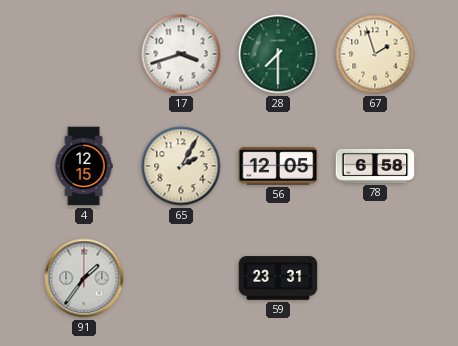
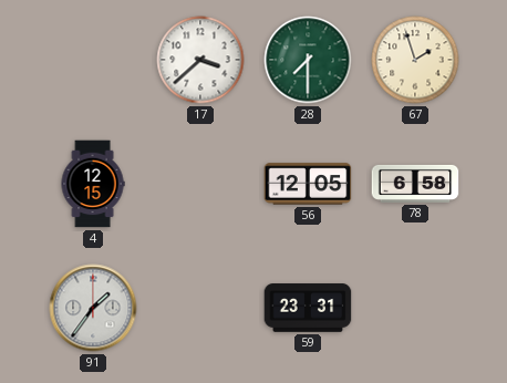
17: 3:42 -> 3:38
65: 2:05 -> none
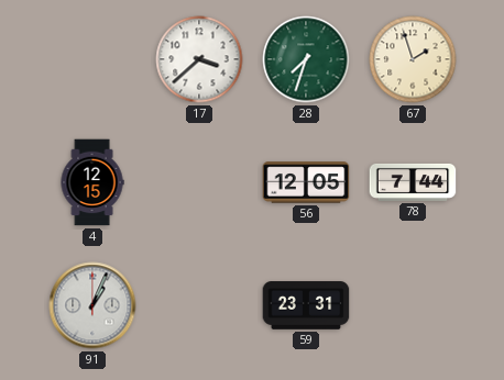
28: 7:30 -> 7:33
78: 6:58 -> 7:44
91: 1:36 -> 1:04
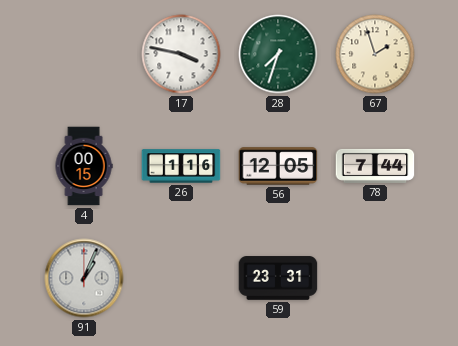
17: 3:38 -> 3:47
4: 12:15 -> 00:15
26: none -> 1:16
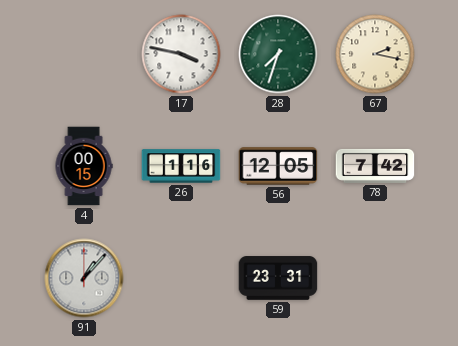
67: 1:57 -> 2:17
78: 7:44 -> 7:42
91: 1:04 -> 1:07
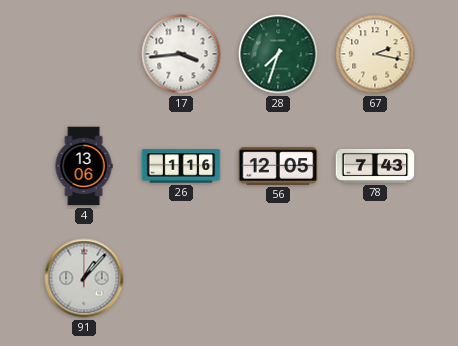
17: 3:47 -> 3:44
4: 00:15 -> 13:06
78: 7:42 -> 7:43
59: 23:31 -> none
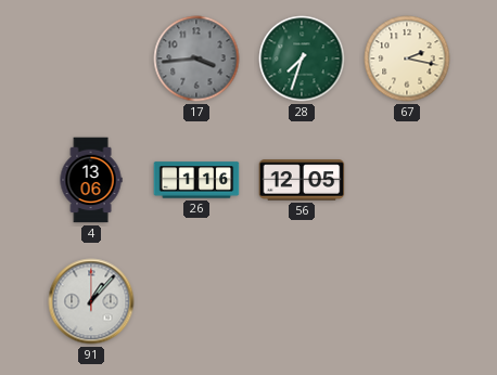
17 dial: white -> grey
78: 7:43 -> none
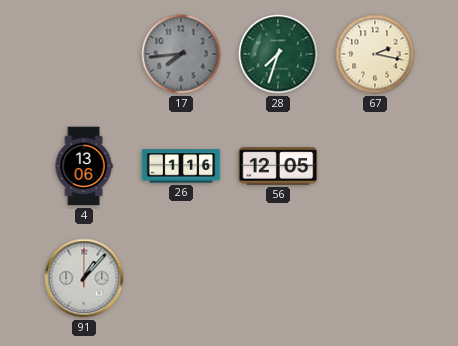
17: 3:44 -> 7:44
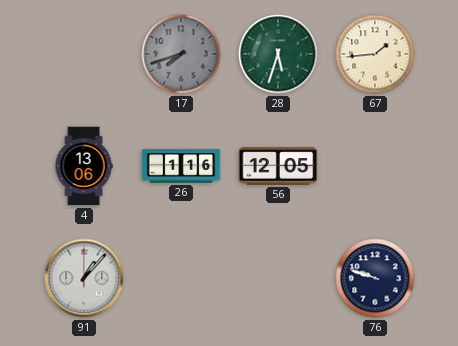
17: 7:44 -> 7:42
28: 7:33 -> 5:33
67: 2:17 -> 1:44
76: none -> 9:48
